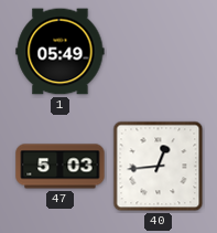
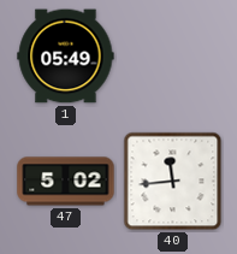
47: 5:03 -> 5:02
40: 12:44 -> 11:44
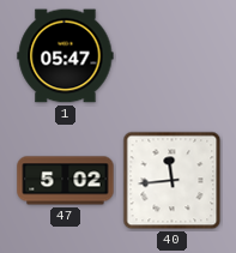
1: 05:49 -> 05:47
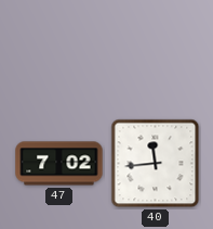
1: 05:47 -> none
47: 5:02 -> 7:02
